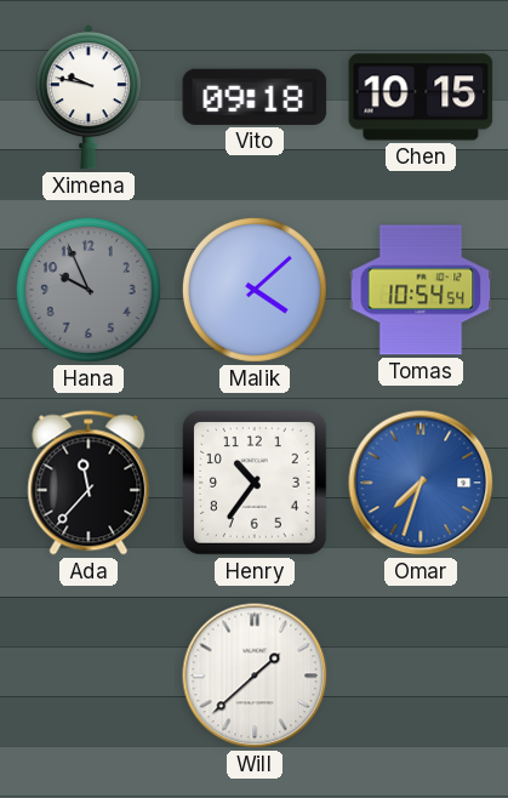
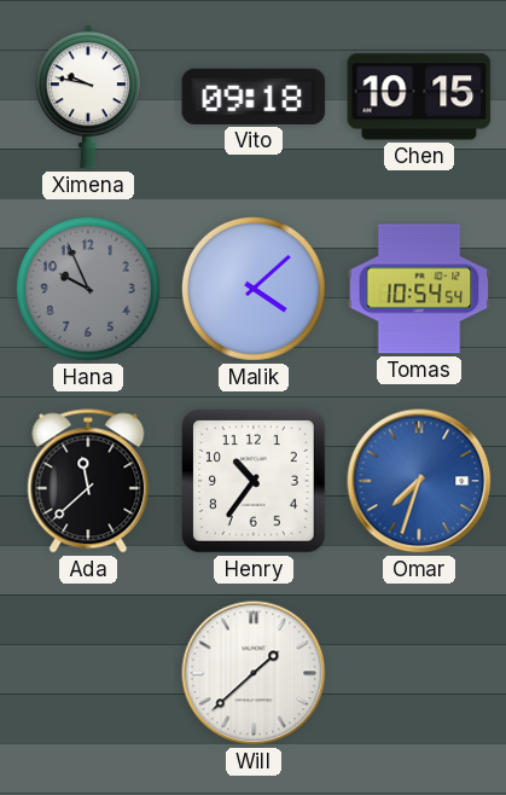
Ada: 11:37 -> 11:38
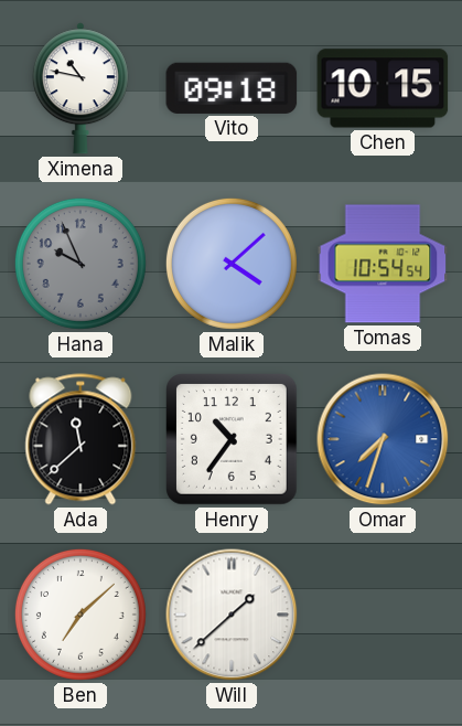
Ximena: 9:47 -> 10:47
Ben: none -> 7:08
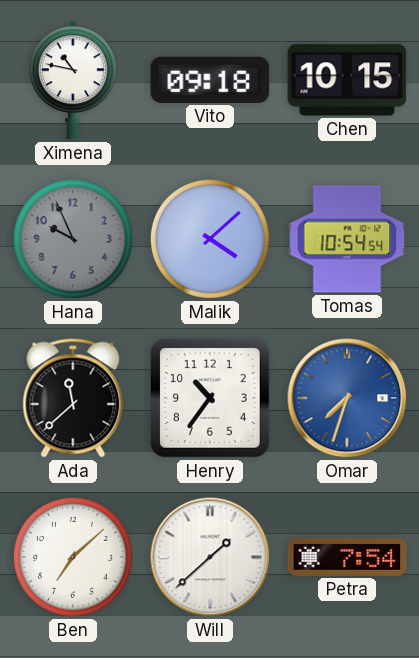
Petra: none -> 7:54
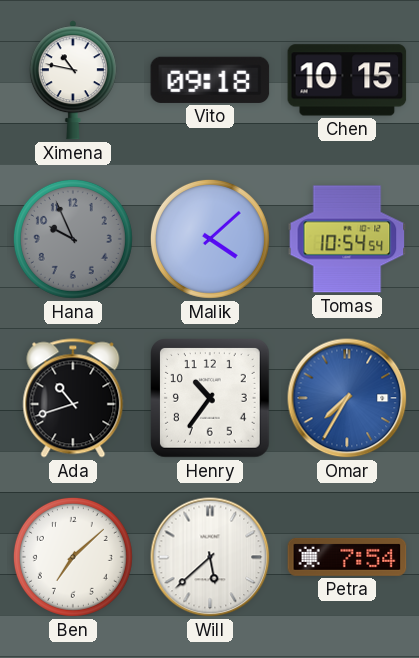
Ada: 11:38 -> 10:42
Omar: 7:33 -> 7:35
Will: 1:38 -> 5:38
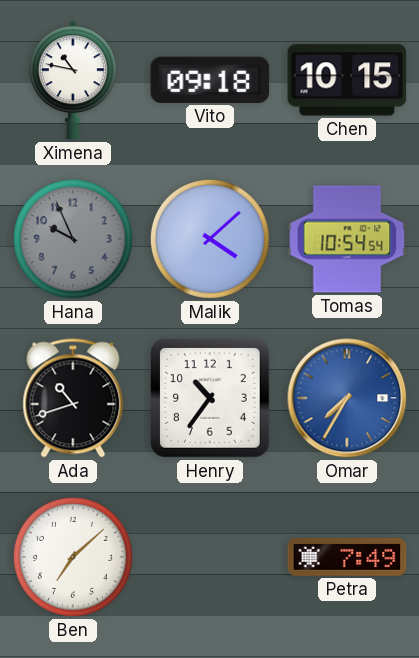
Will: 5:38 -> none
Petra: 7:54 -> 7:49
